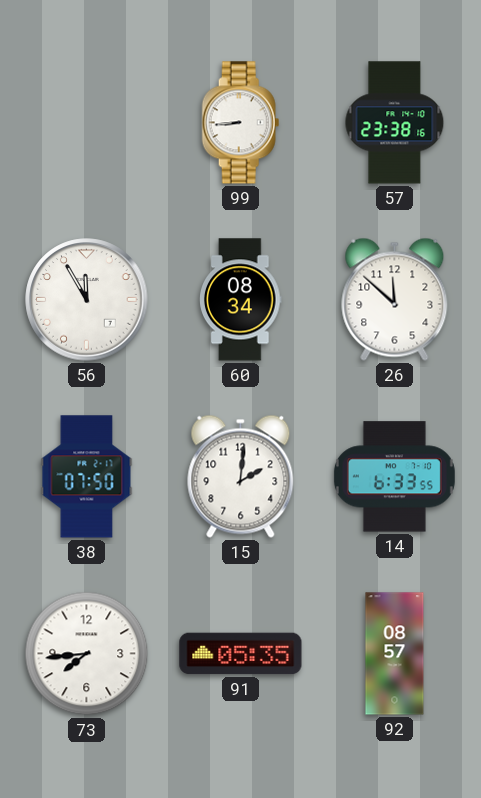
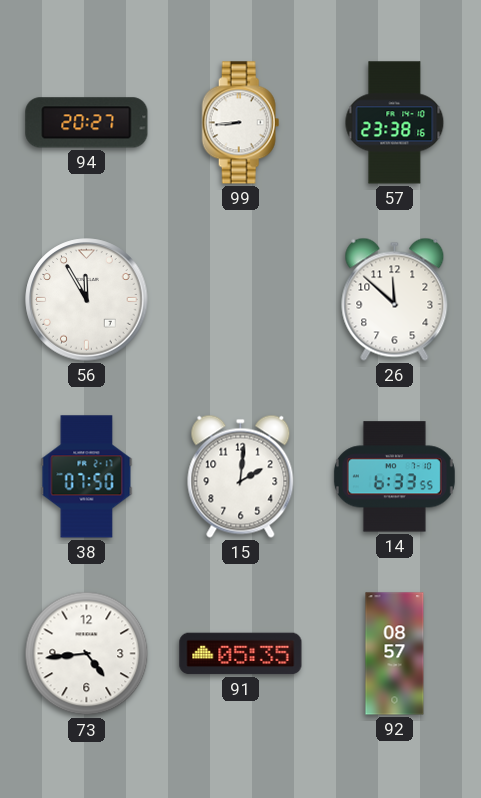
94: none -> 20:27
60: 08:34 -> none
73: 7:44 -> 4:44
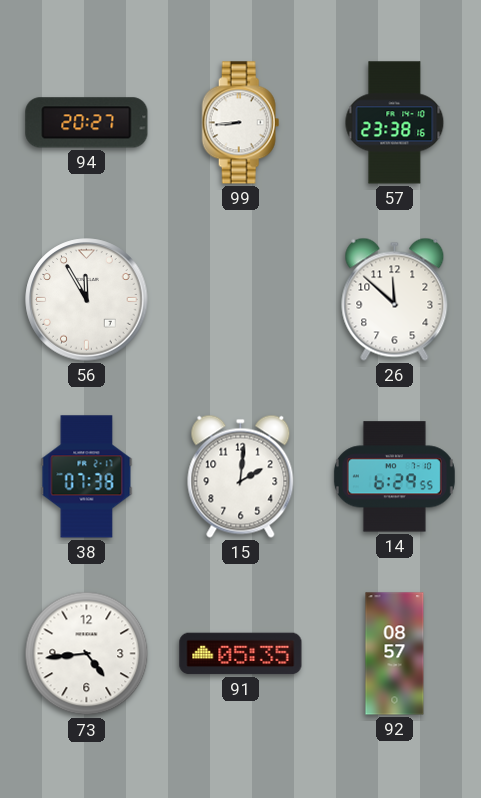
38: 07:50 -> 07:38
14: 6:33 -> 6:29
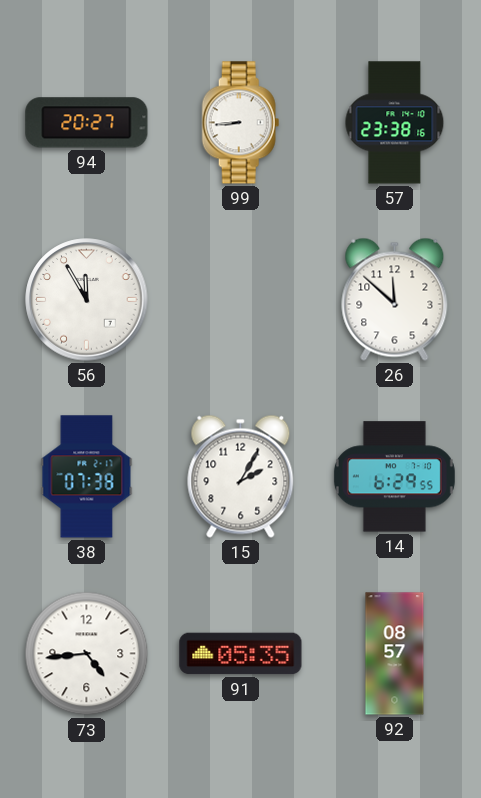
15: 2:01 -> 2:05
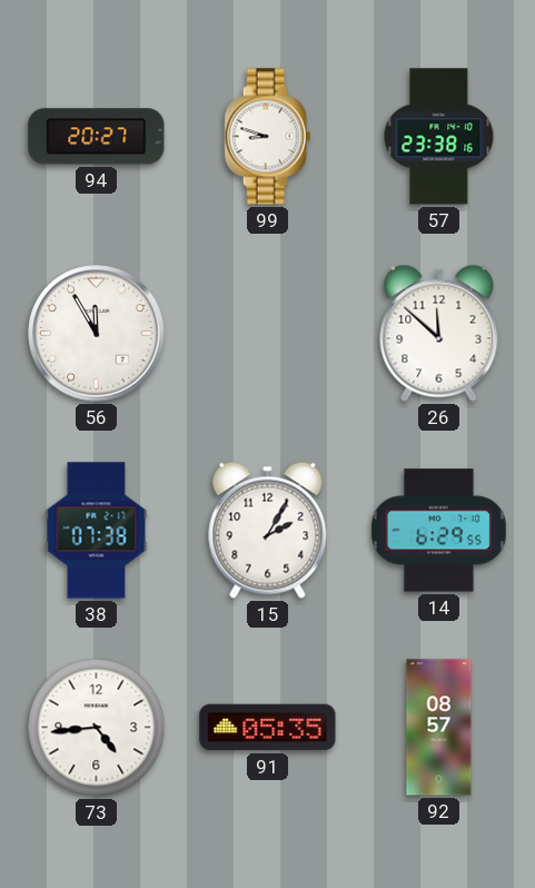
99: 8:44 -> 8:48
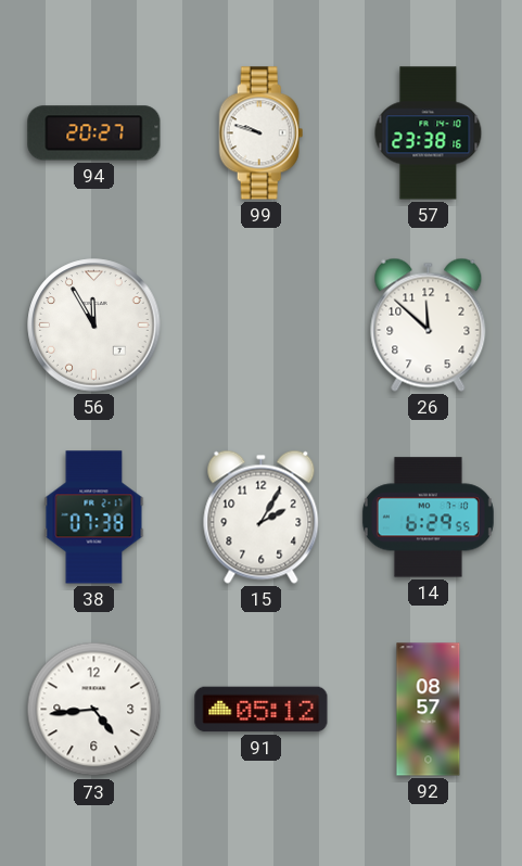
99: 8:48 -> 9:48
91: 05:35 -> 05:12
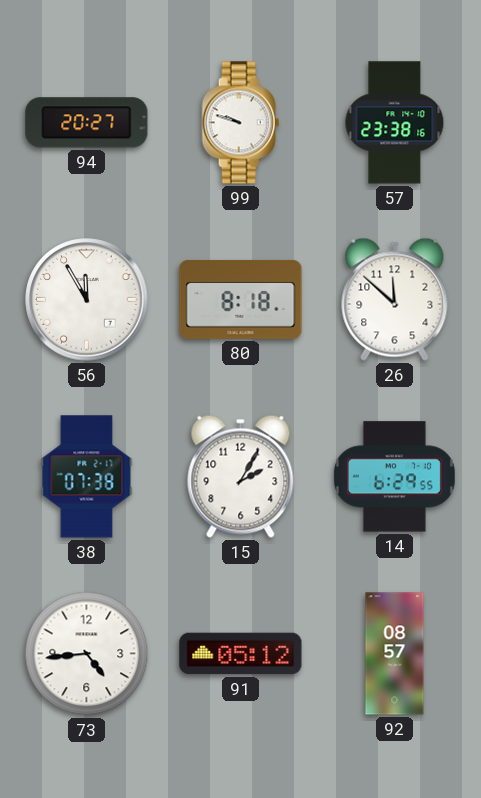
80: none -> 8:18
